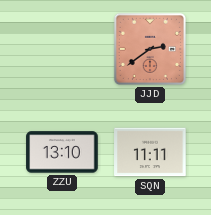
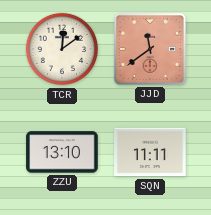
TCR: none -> 12:09
JJD: 2:39 -> 11:39
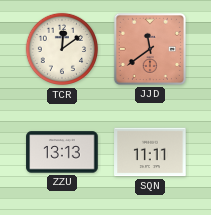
ZZU: 13:10 -> 13:13
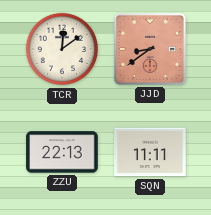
JJD: 11:39 -> 8:39
ZZU: 13:13 -> 22:13
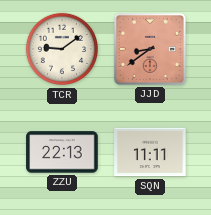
TCR: 12:09 -> 9:09
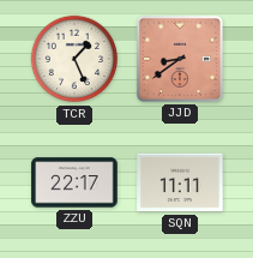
TCR: 9:09 -> 1:26
ZZU: 22:13 -> 22:17
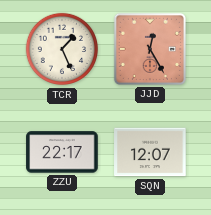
JJD: 8:39 -> 12:25
SQN: 11:11 -> 12:07
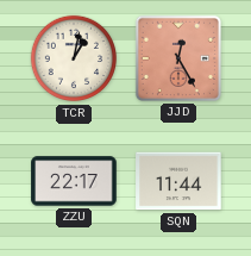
TCR: 1:26 -> 1:02
SQN: 12:07 -> 11:44
